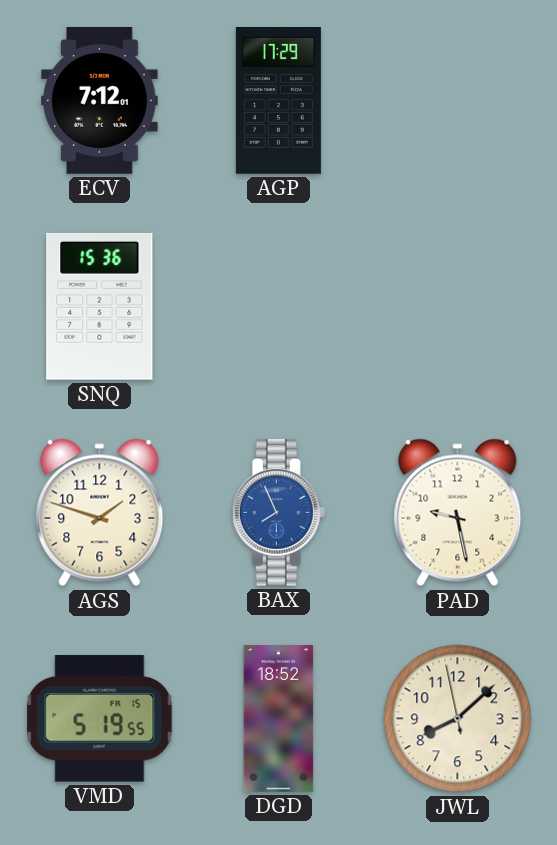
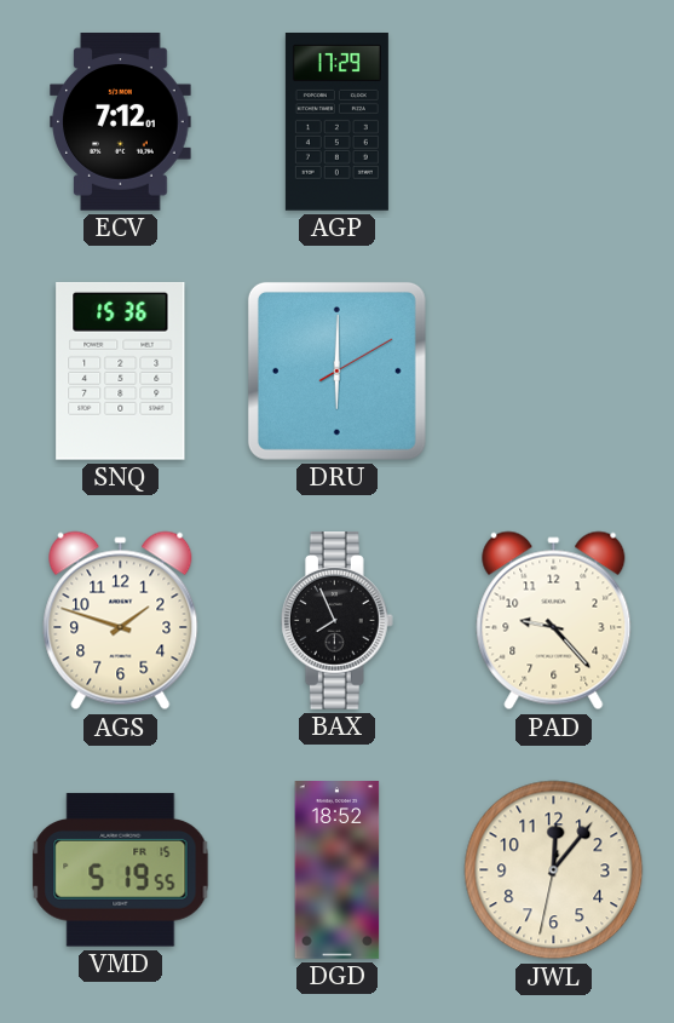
DRU: none -> 6:00
BAX dial: blue -> black
PAD: 9:28 -> 9:23
JWL: 8:07 -> 12:06
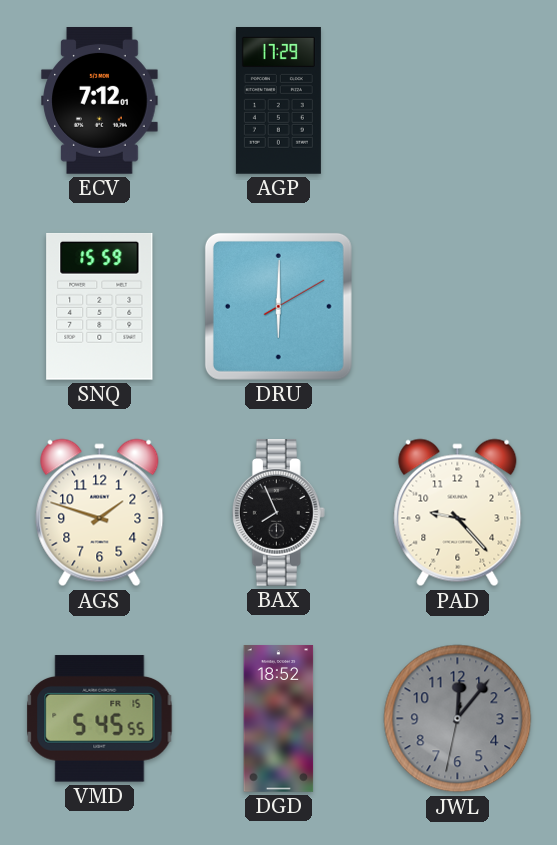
SNQ: 15:36 -> 15:59
VMD: 5:19 -> 5:45
JWL dial: cream -> grey
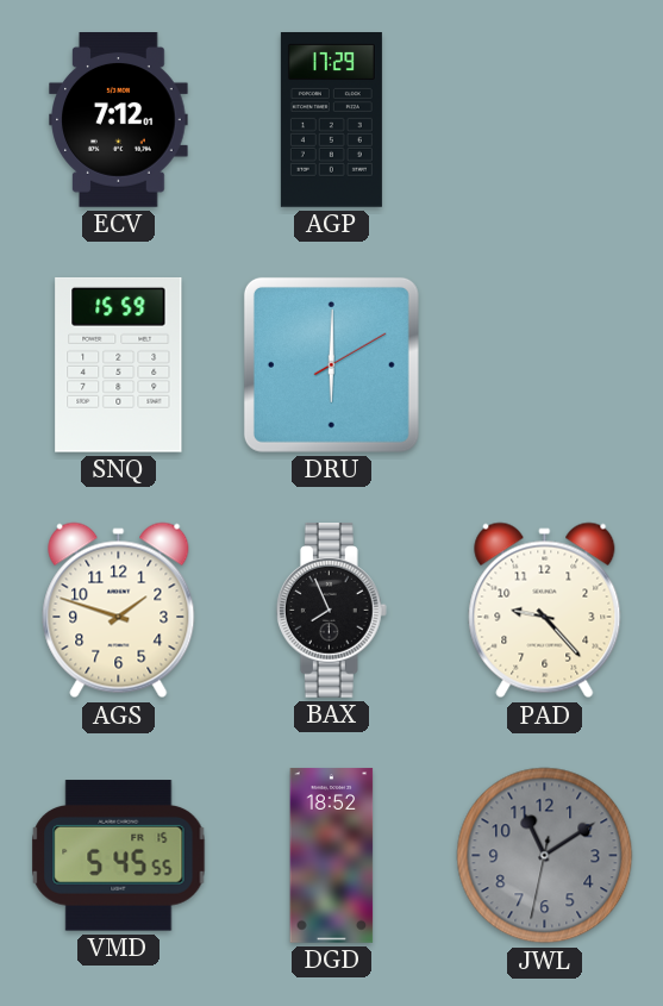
JWL: 12:06 -> 11:09
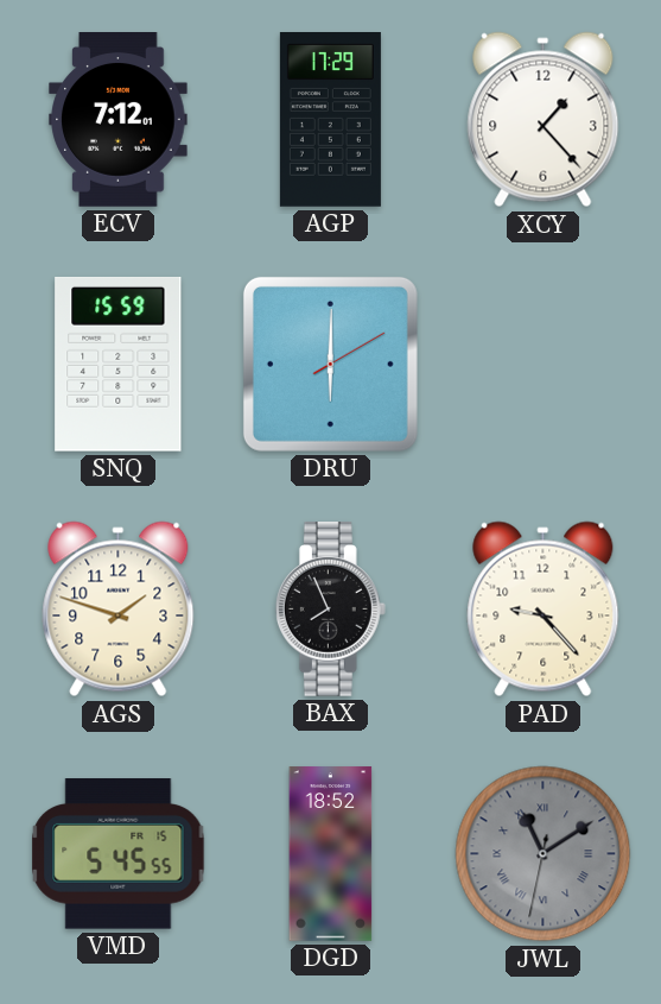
XCY: none -> 1:23
JWL numerals: Arabic -> Roman
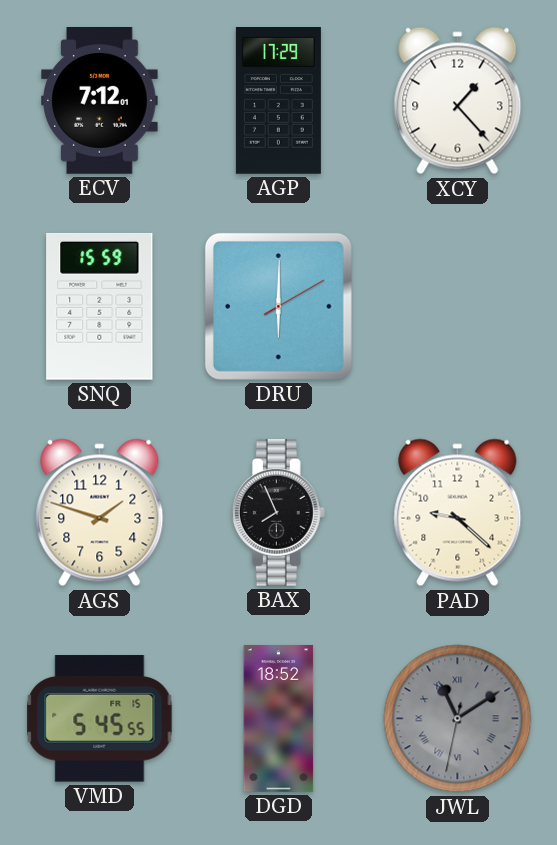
PAD: 9:23 -> 9:22
